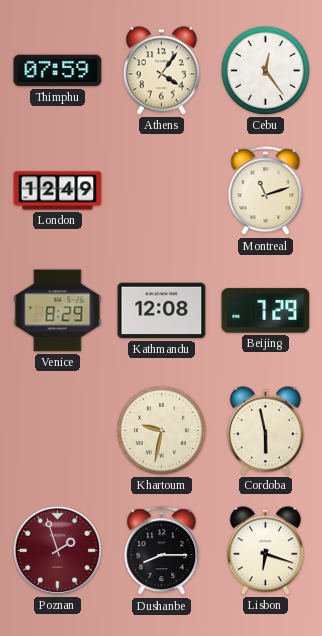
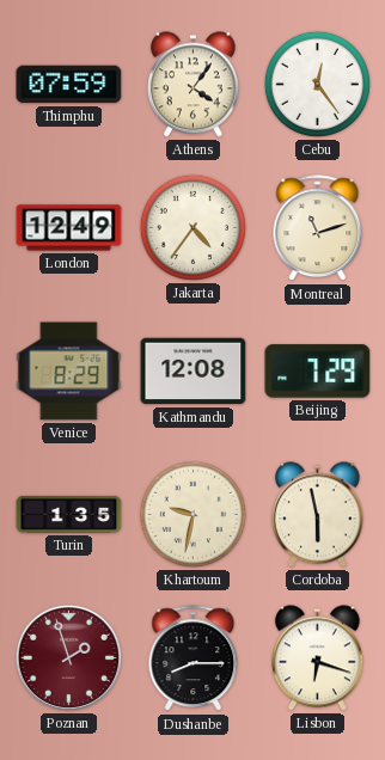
Jakarta: none -> 4:36
Turin: none -> 1:35
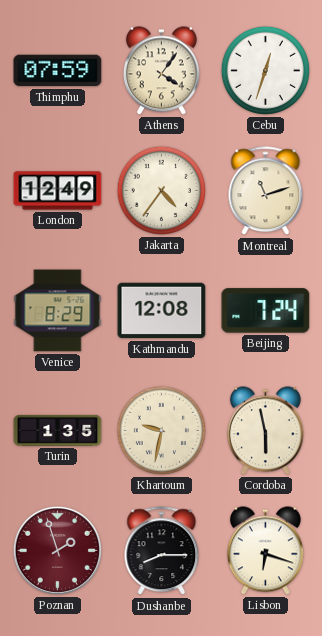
Cebu: 12:24 -> 12:33
Beijing: 7:29 -> 7:24
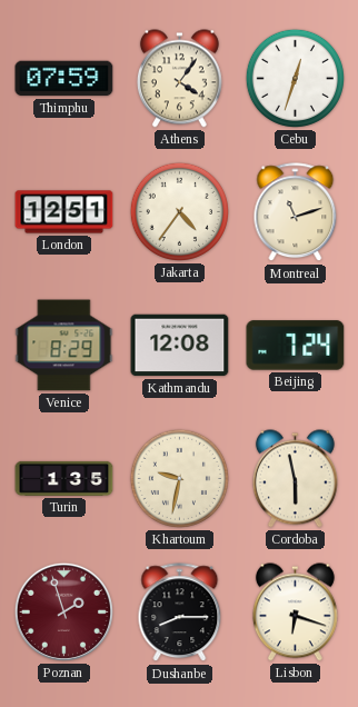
London: 12:49 -> 12:51
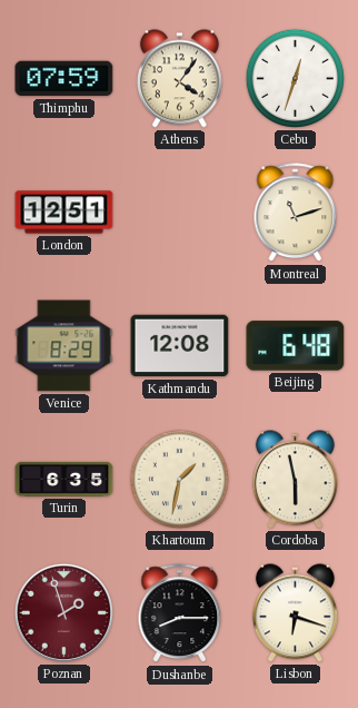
Jakarta: 4:36 -> none
Beijing: 7:24 -> 6:48
Turin: 1:35 -> 6:35
Khartoum: 9:32 -> 1:32
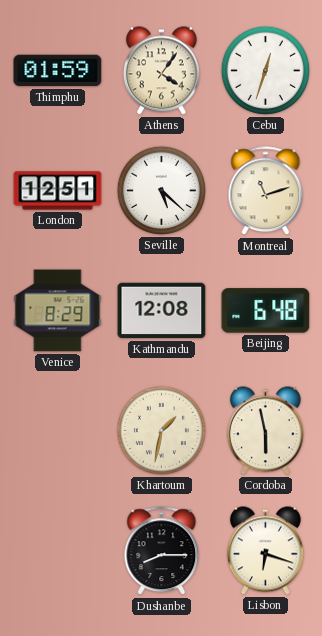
Thimphu: 07:59 -> 01:59
Seville: none -> 5:22
Turin: 6:35 -> none
Poznan: 1:57 -> none
